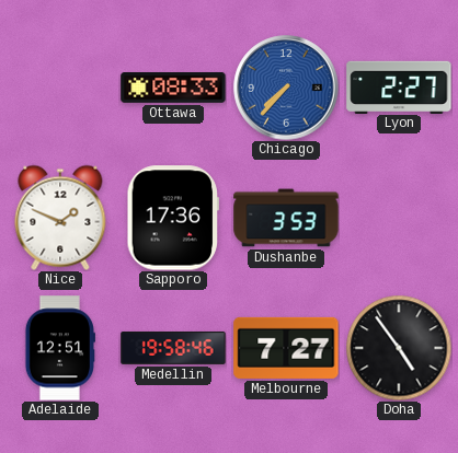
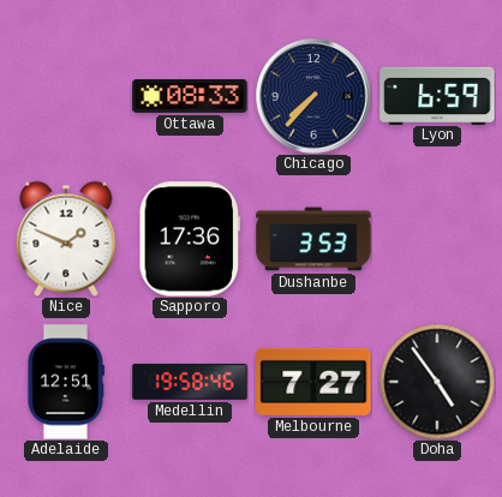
Chicago dial: blue -> navy
Lyon: 2:27 -> 6:59
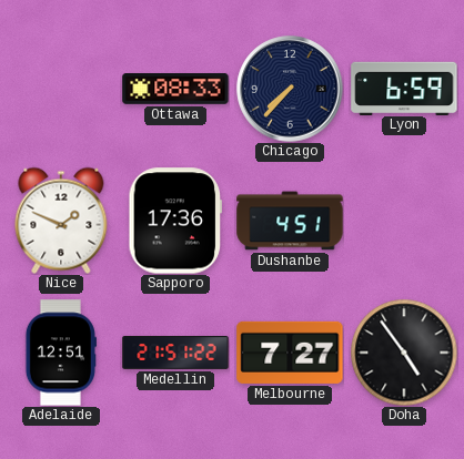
Dushanbe: 3:53 -> 4:51
Medellin: 19:58 -> 21:51
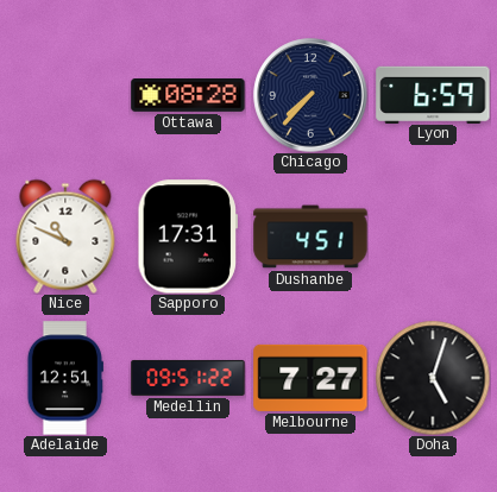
Ottawa: 08:33 -> 08:28
Nice: 1:49 -> 10:49
Sapporo: 17:36 -> 17:31
Medellin: 21:51 -> 09:51
Doha: 4:54 -> 5:03
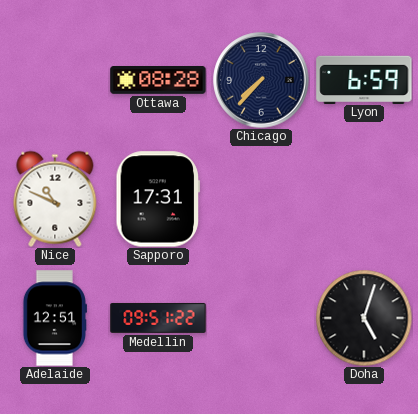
Dushanbe: 4:51 -> none
Melbourne: 7:27 -> none
